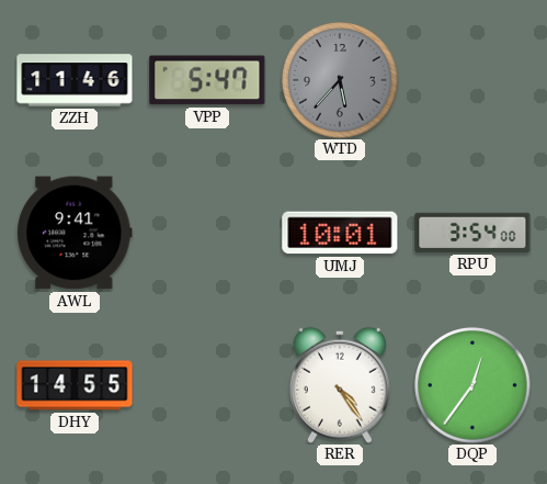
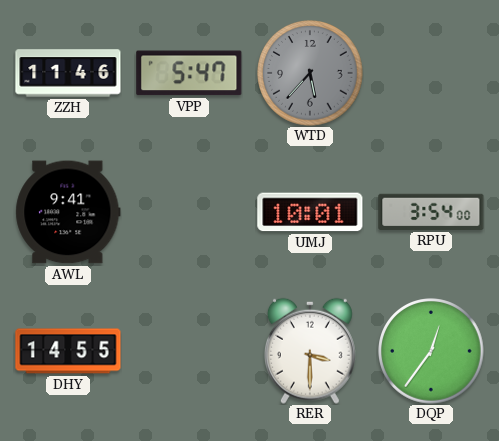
RER: 4:24 -> 3:30
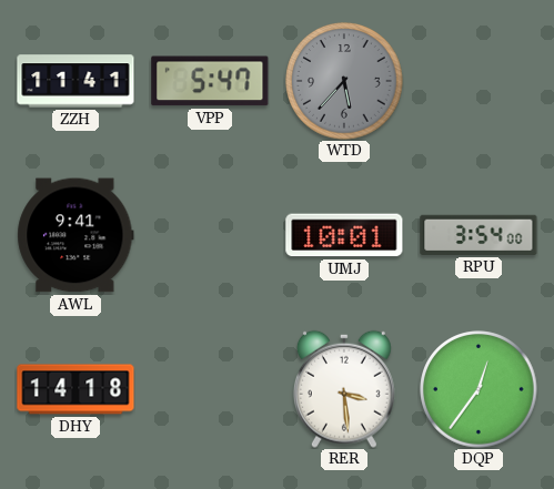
ZZH: 11:46 -> 11:41
DHY: 14:55 -> 14:18
RER: 3:30 -> 3:29
